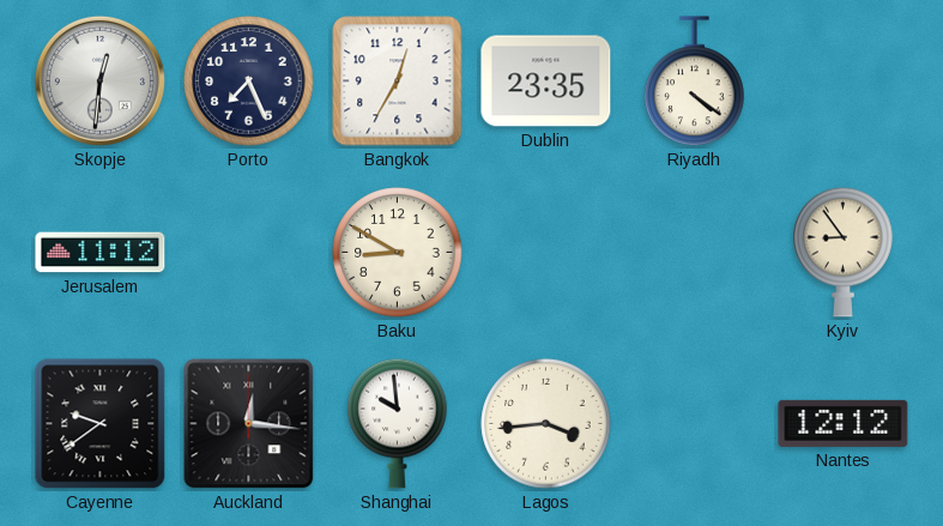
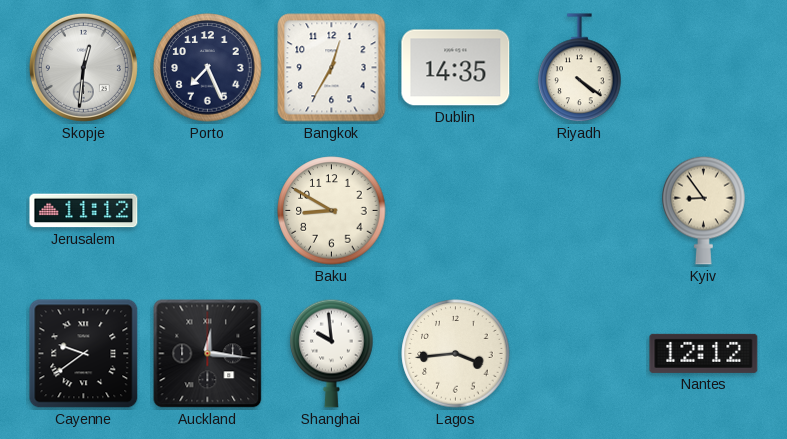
Dublin: 23:35 -> 14:35
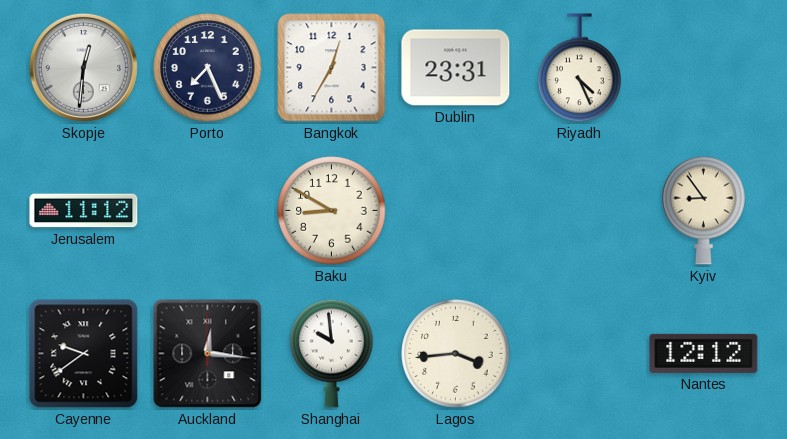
Dublin: 14:35 -> 23:31
Riyadh: 4:21 -> 4:26
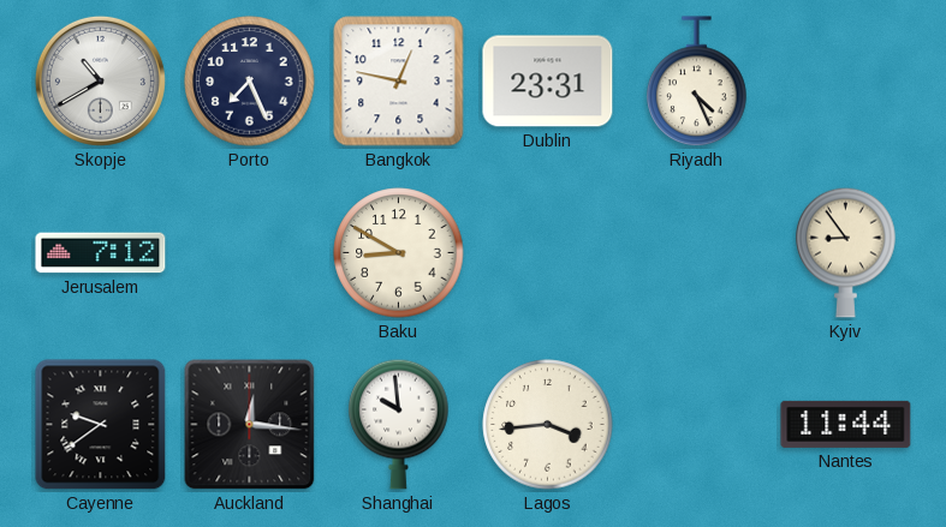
Skopje: 12:31 -> 10:40
Bangkok: 12:35 -> 12:47
Jerusalem: 11:12 -> 7:12
Nantes: 12:12 -> 11:44
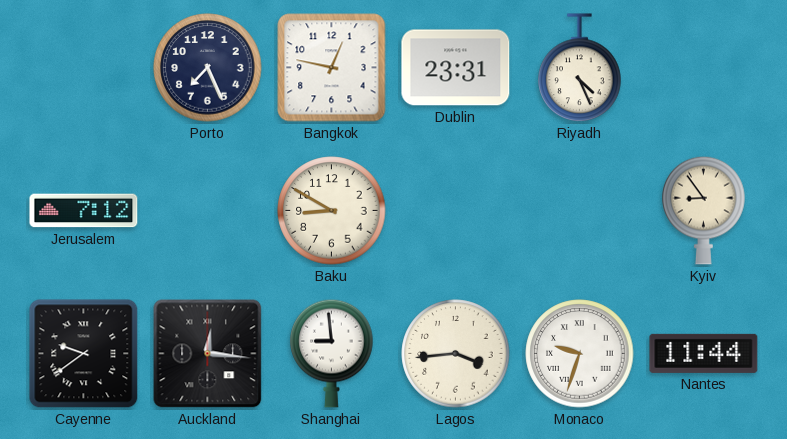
Skopje: 10:40 -> none
Shanghai: 9:59 -> 8:59
Monaco: none -> 9:33
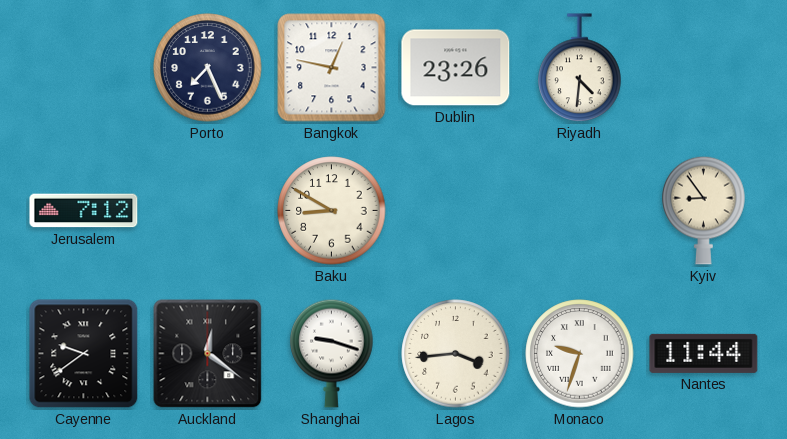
Dublin: 23:31 -> 23:26
Riyadh: 4:26 -> 4:31
Auckland: 12:16 -> 12:21
Shanghai: 8:59 -> 9:18
